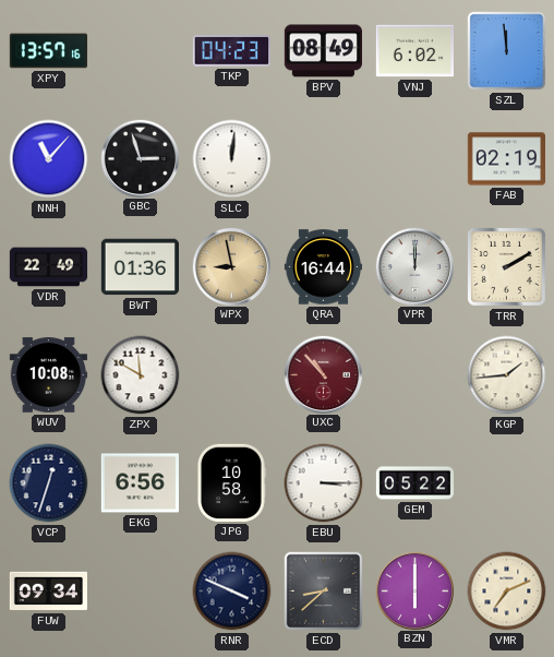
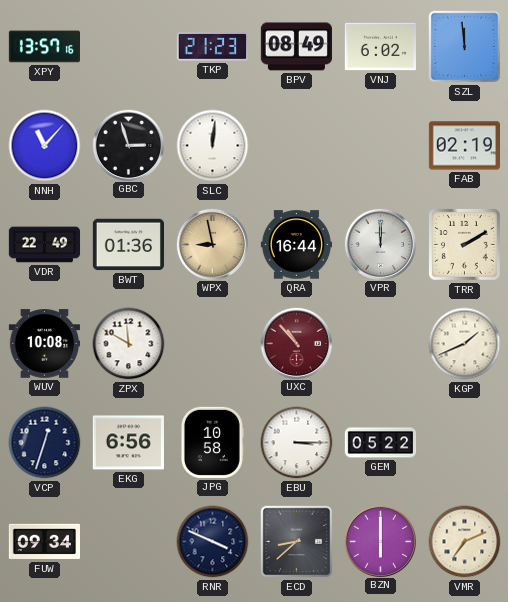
TKP: 04:23 -> 21:23
KGP: 1:44 -> 1:41
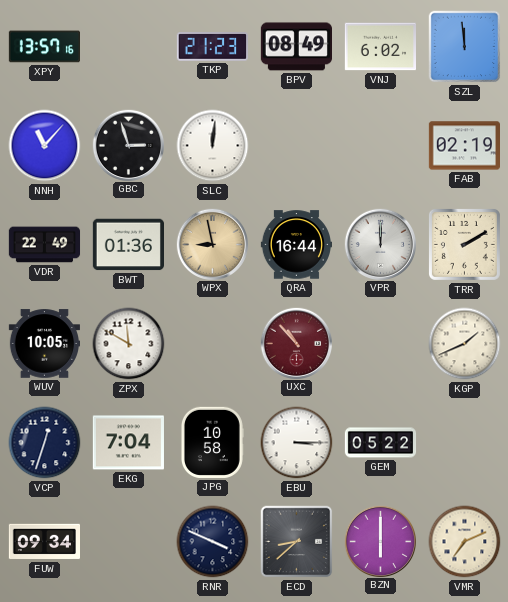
WUV: 10:08 -> 10:05
EKG: 6:56 -> 7:04
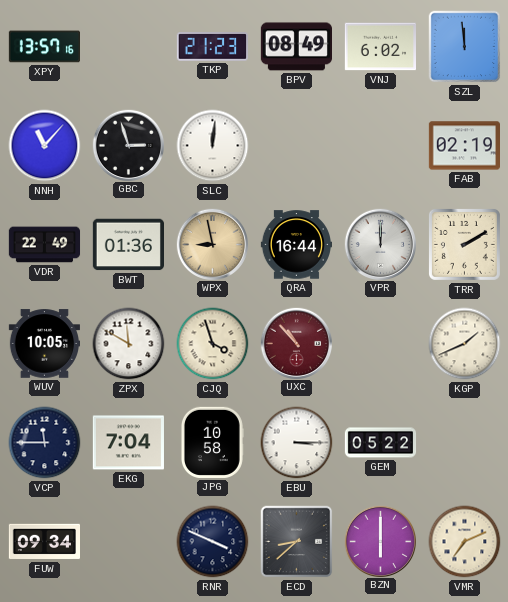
CJQ: none -> 3:57
VCP: 12:33 -> 11:45
